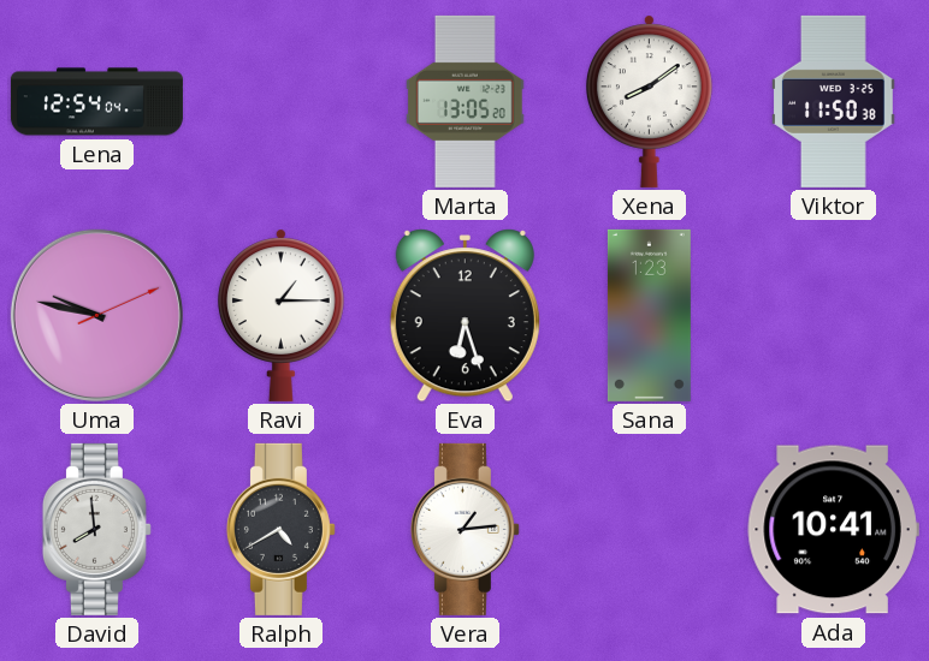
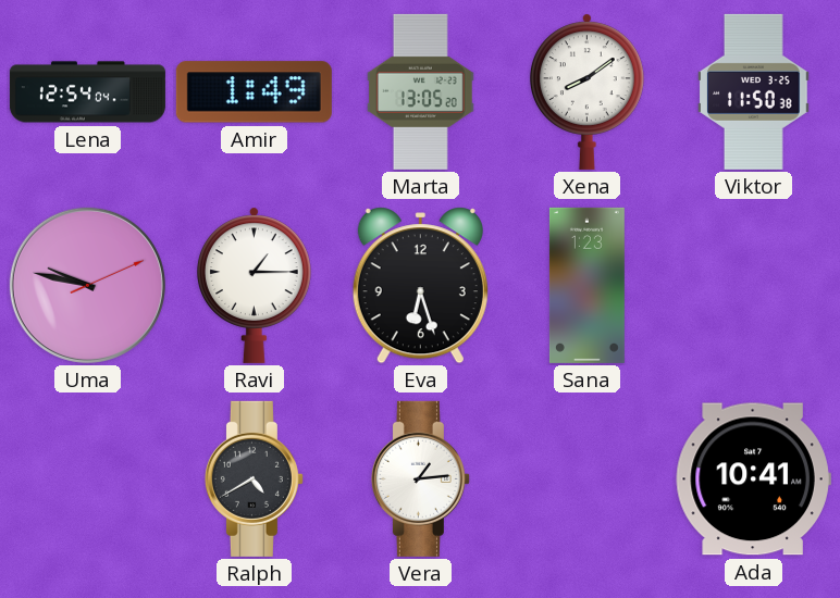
Amir: none -> 1:49
David: 7:59 -> none
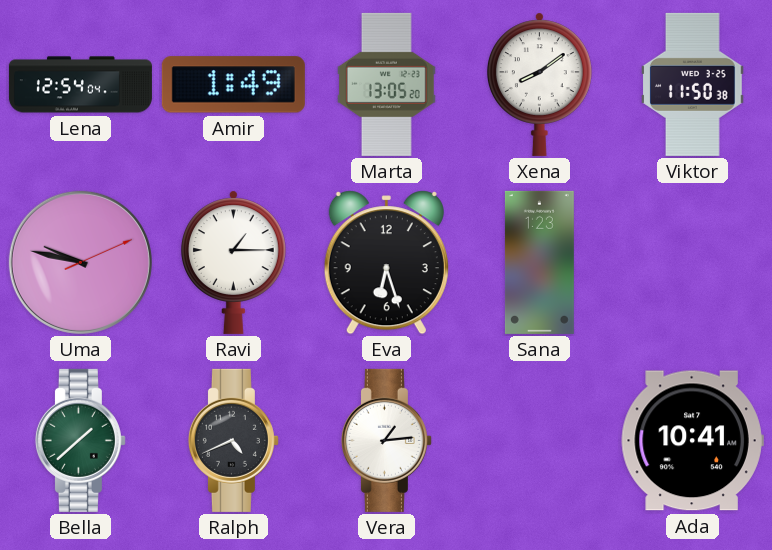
Bella: none -> 1:38
Ralph: 4:40 -> 4:41
